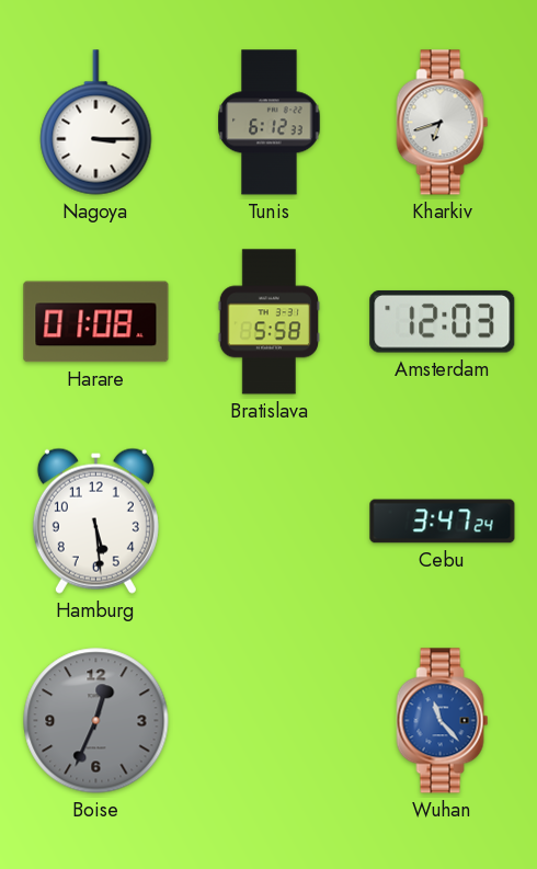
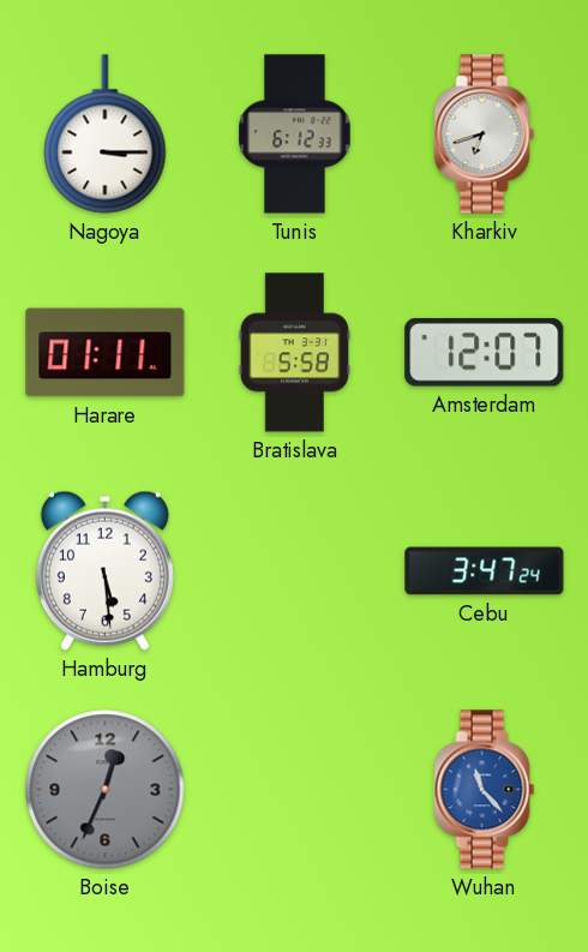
Harare: 01:08 -> 01:11
Amsterdam: 12:03 -> 12:07
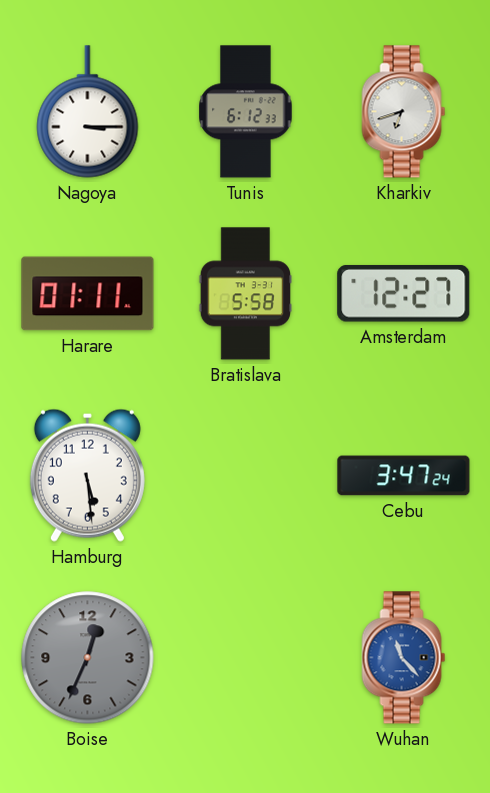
Amsterdam: 12:07 -> 12:27
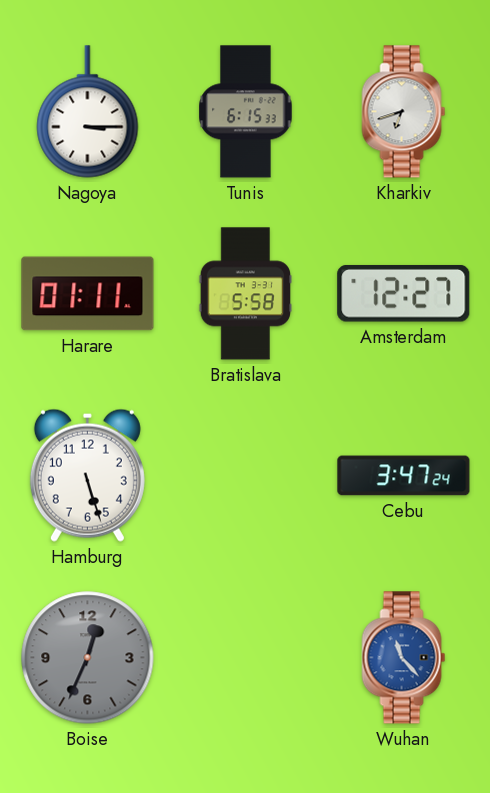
Tunis: 6:12 -> 6:15
Hamburg: 5:29 -> 5:27
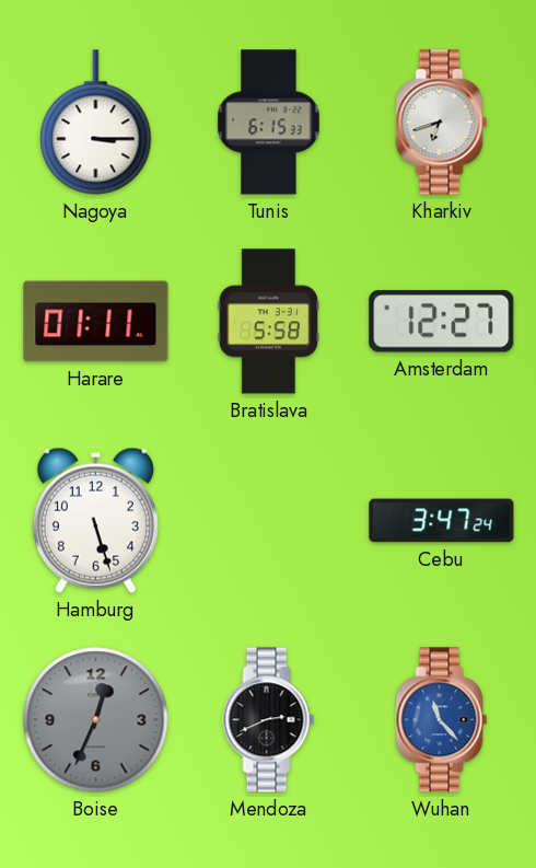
Mendoza: none -> 2:41
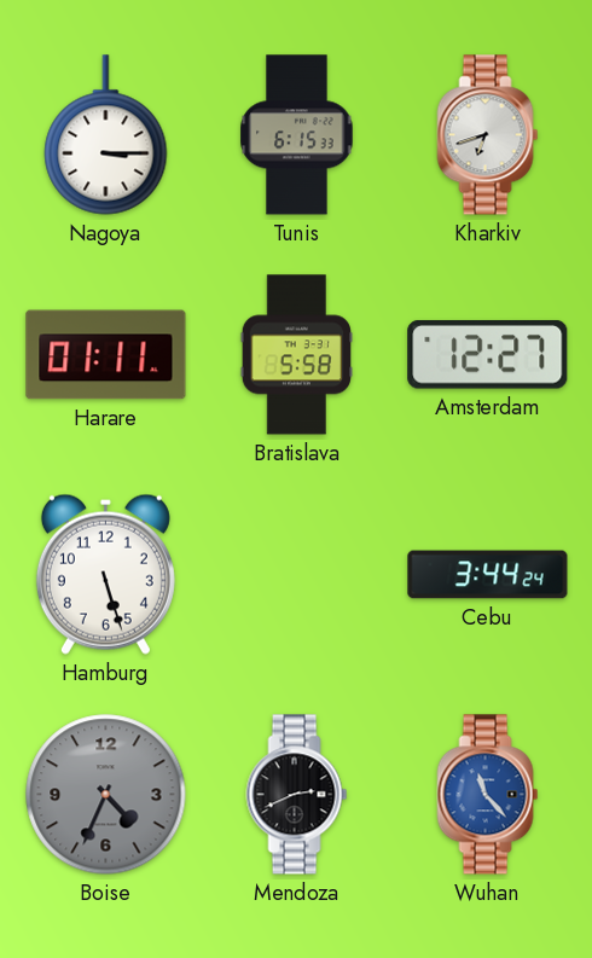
Cebu: 3:47 -> 3:44
Boise: 12:34 -> 4:34
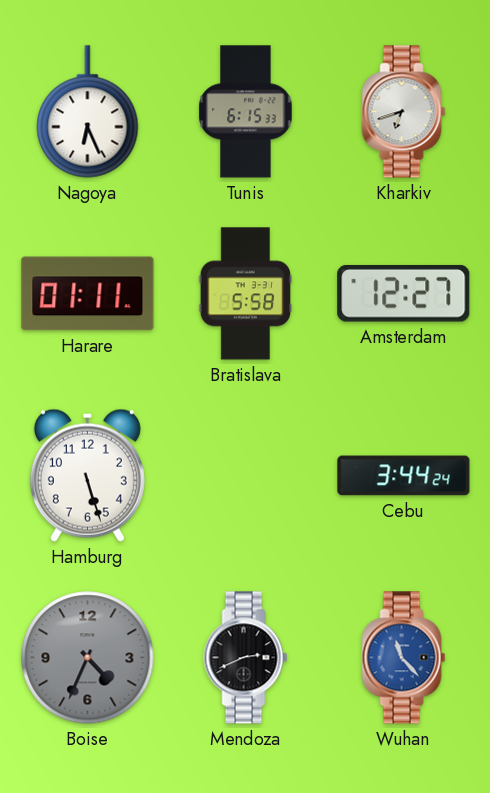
Nagoya: 3:15 -> 6:26
